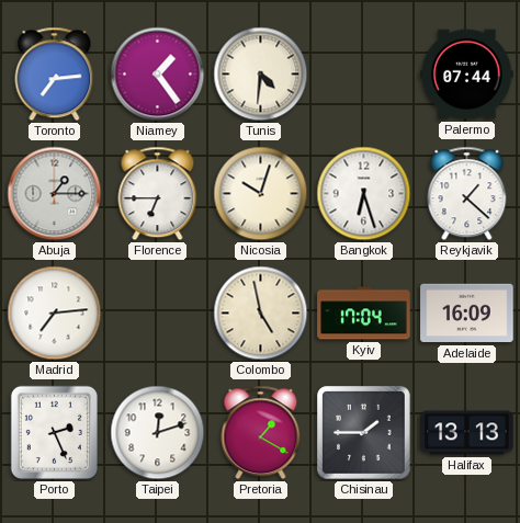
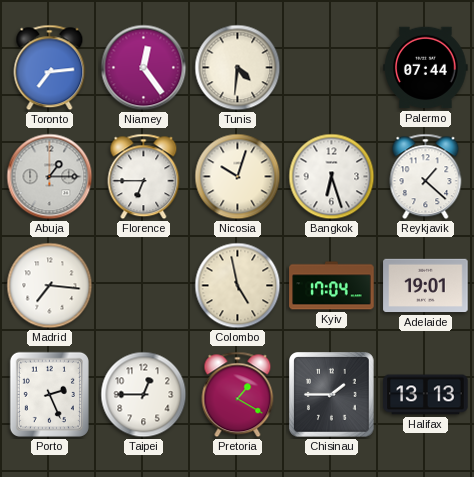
Niamey: 1:24 -> 12:24
Madrid: 7:14 -> 7:16
Adelaide: 16:09 -> 19:01
Taipei: 12:12 -> 12:45
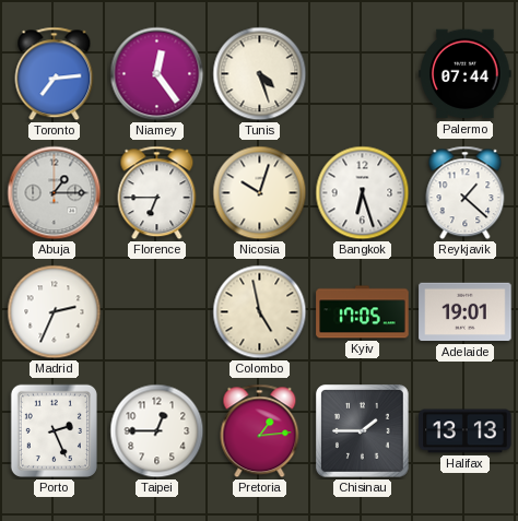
Tunis: 4:31 -> 4:27
Madrid: 7:16 -> 2:34
Kyiv: 17:04 -> 17:05
Pretoria: 1:20 -> 1:14
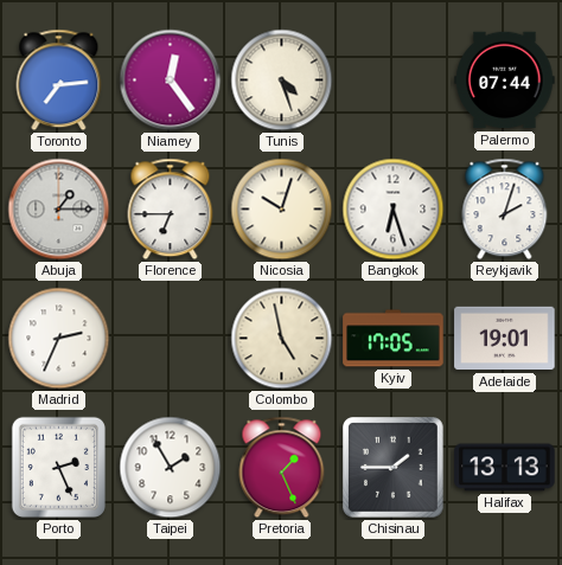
Reykjavik: 1:22 -> 2:03
Taipei: 12:45 -> 1:55
Pretoria: 1:14 -> 1:26
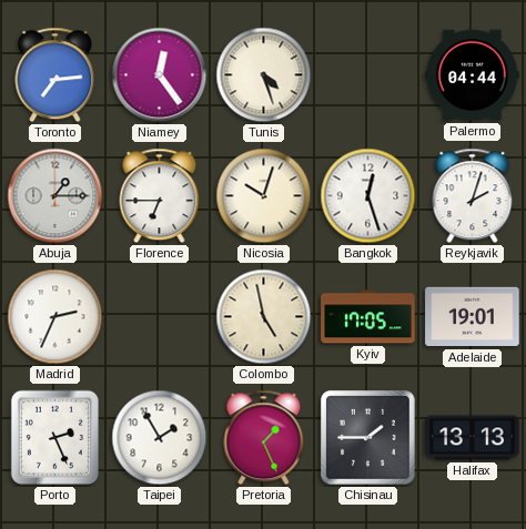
Palermo: 07:44 -> 04:44
Bangkok: 6:27 -> 12:27
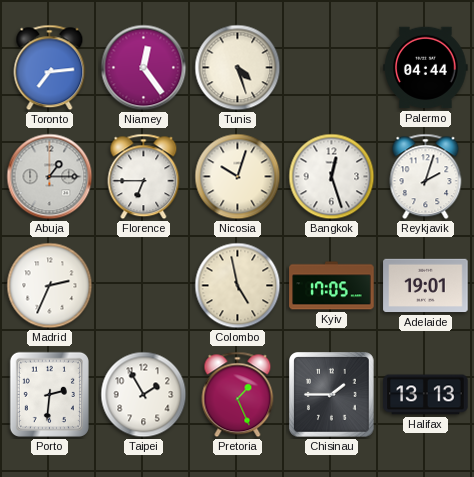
Porto: 2:26 -> 2:31
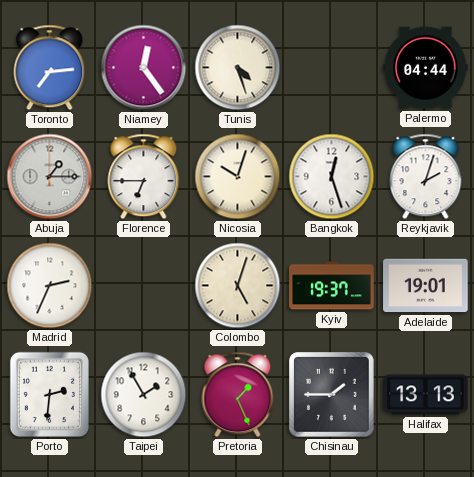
Colombo: 4:58 -> 5:03
Kyiv: 17:05 -> 19:37
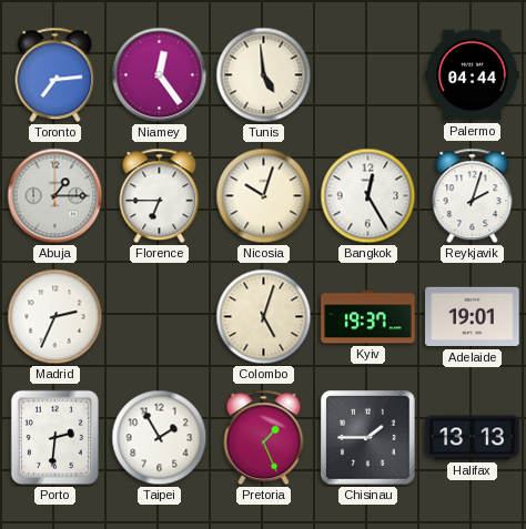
Tunis: 4:27 -> 4:59
Bangkok: 12:27 -> 12:25
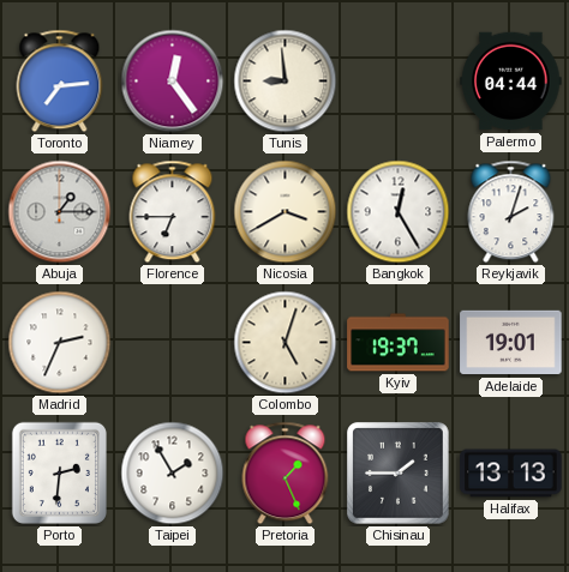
Tunis: 4:59 -> 8:59
Nicosia: 10:03 -> 3:40
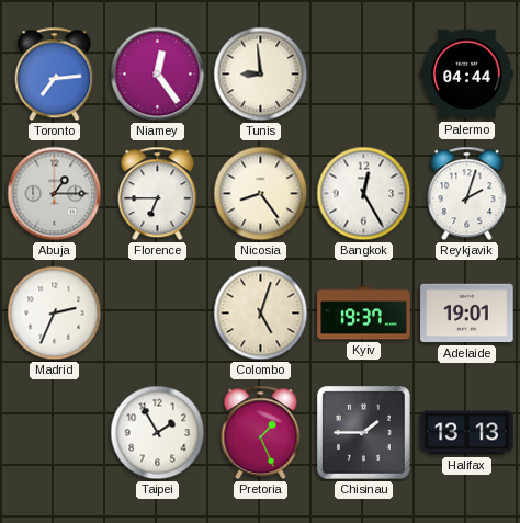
Nicosia: 3:40 -> 8:24
Porto: 2:31 -> none
